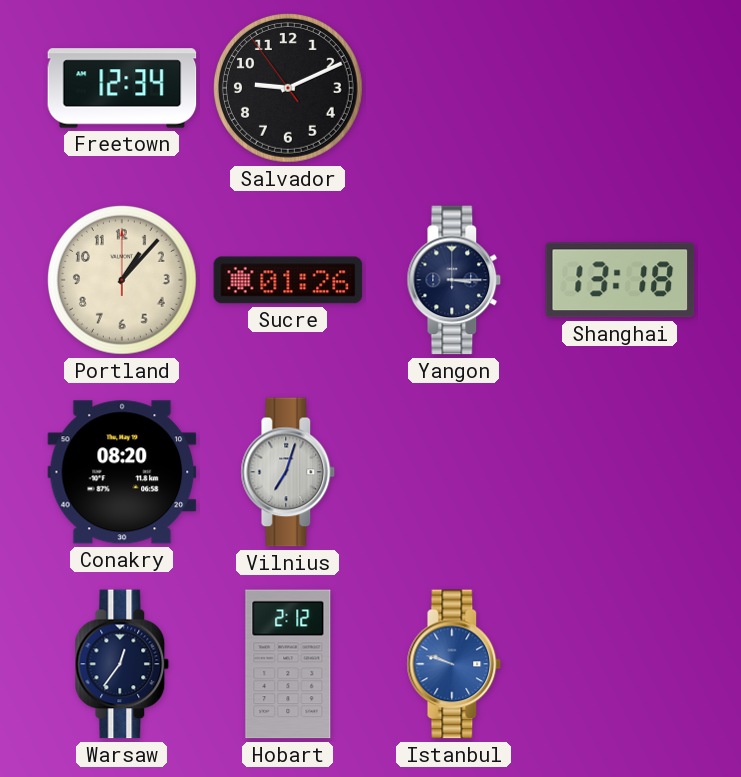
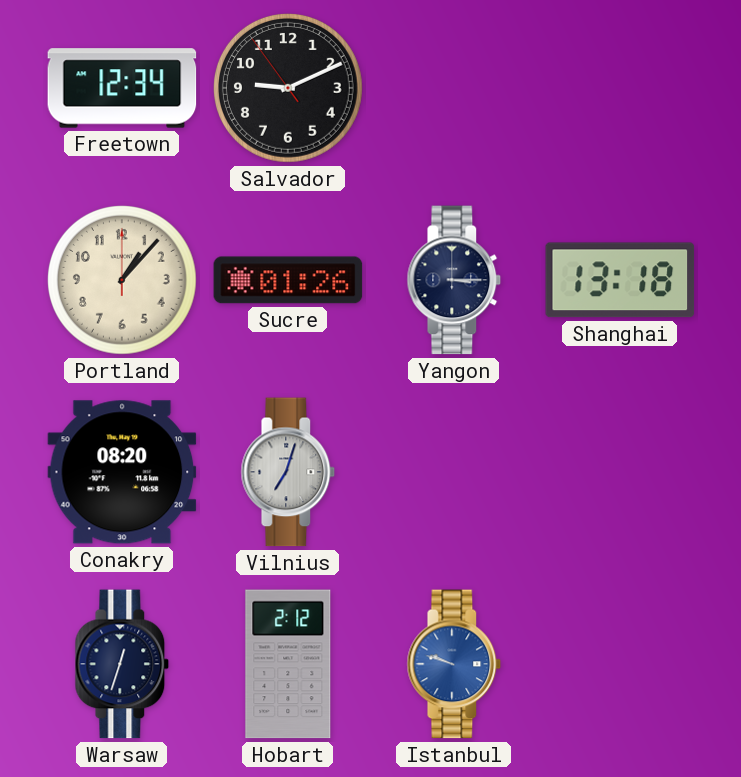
Warsaw: 12:36 -> 12:33
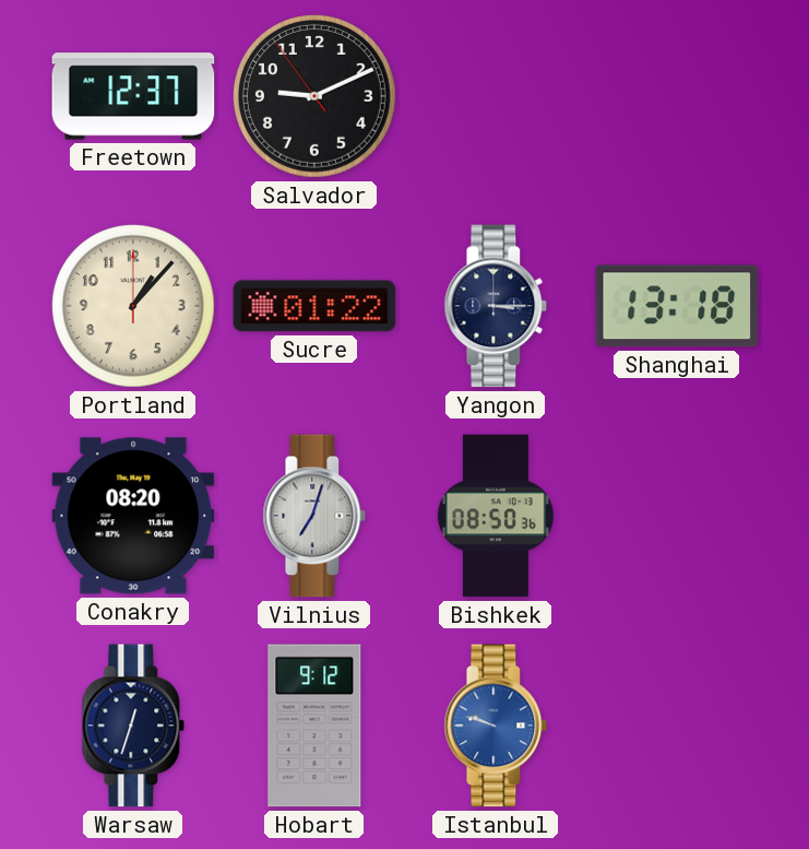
Freetown: 12:34 -> 12:37
Sucre: 01:26 -> 01:22
Bishkek: none -> 08:50
Hobart: 2:12 -> 9:12
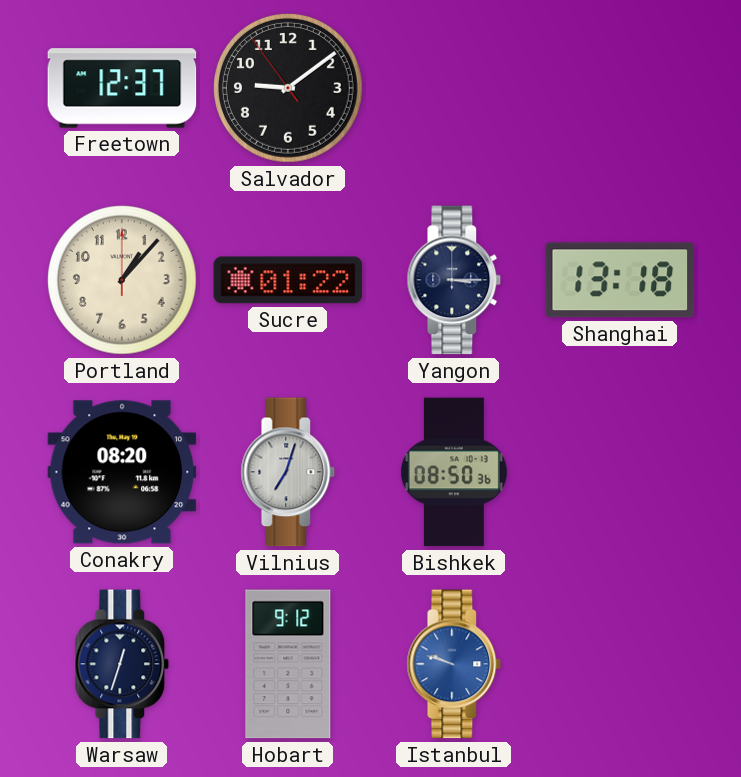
Salvador: 9:10 -> 9:08
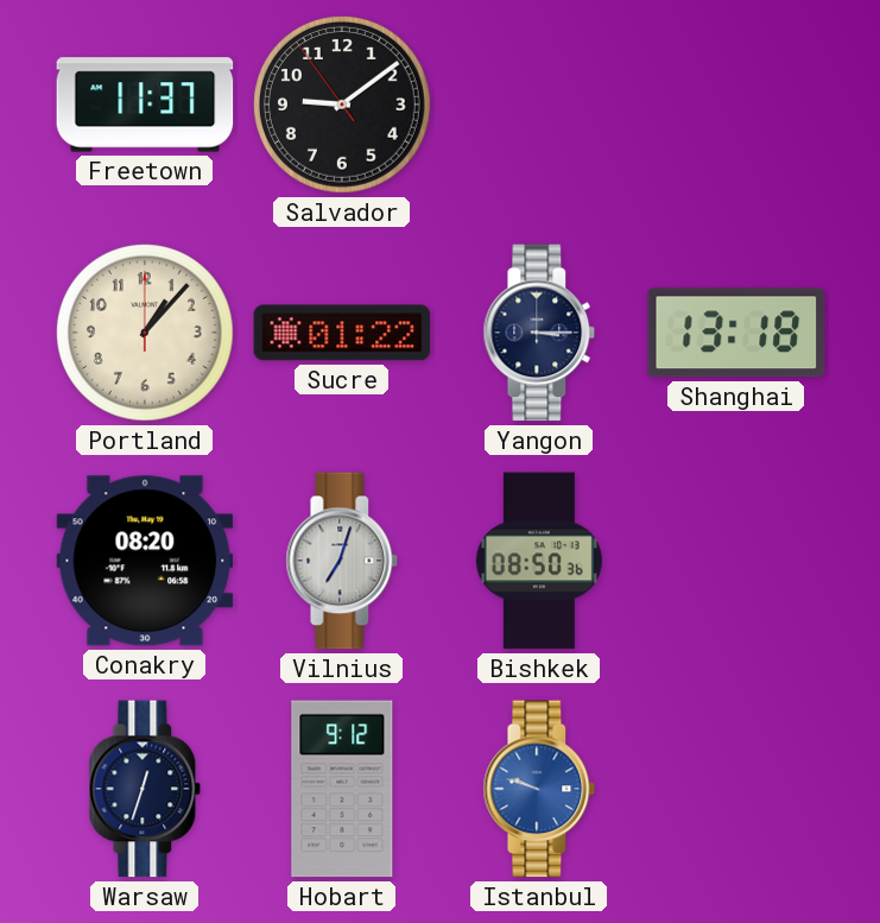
Freetown: 12:37 -> 11:37
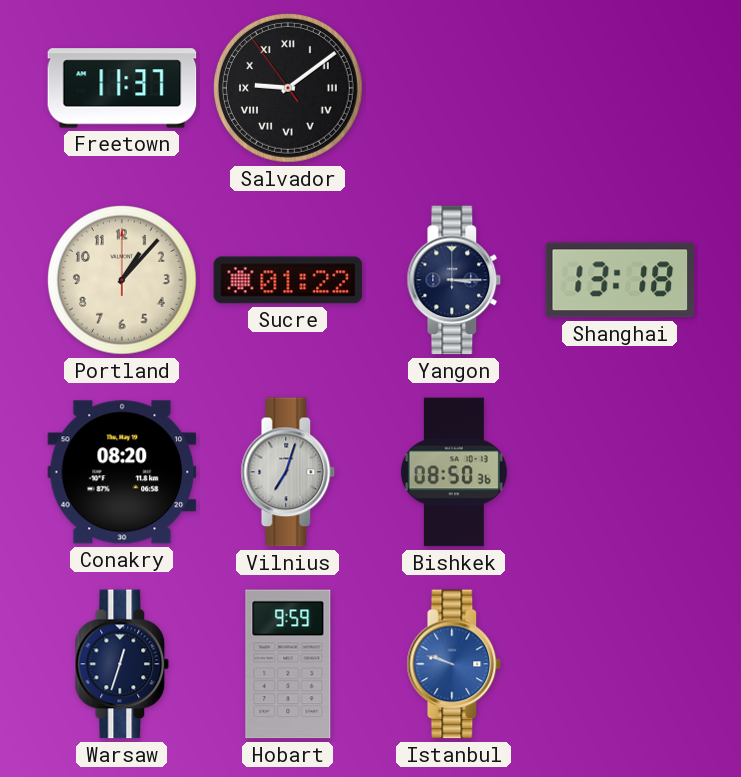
Salvador numerals: Arabic -> Roman
Hobart: 9:12 -> 9:59
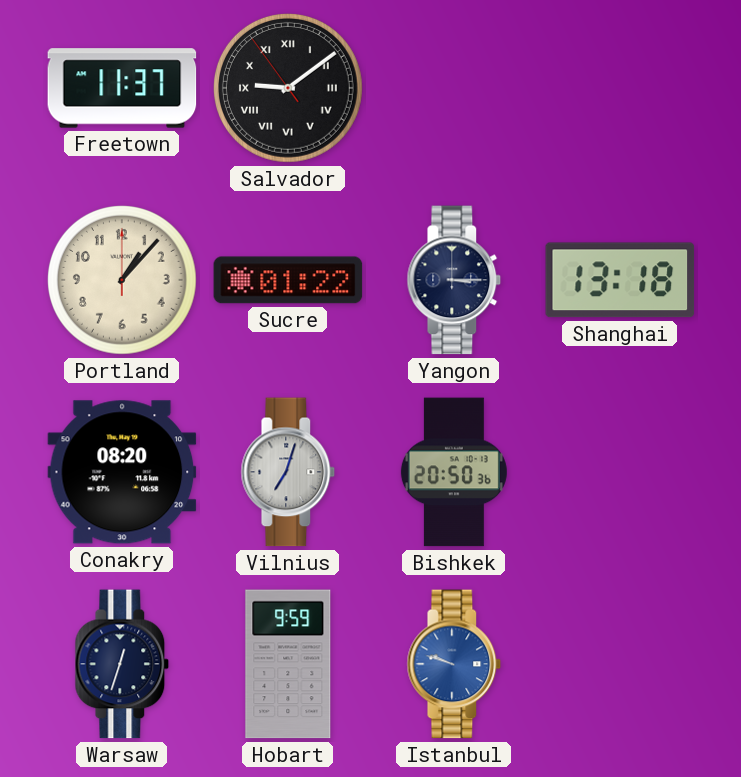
Bishkek: 08:50 -> 20:50
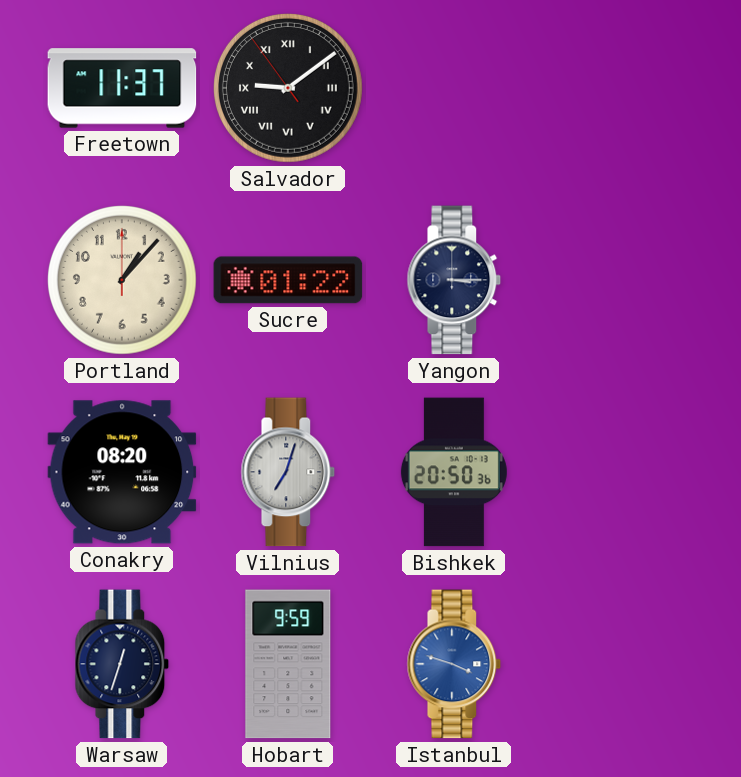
Shanghai: 13:18 -> none
Istanbul: 9:48 -> 3:48
